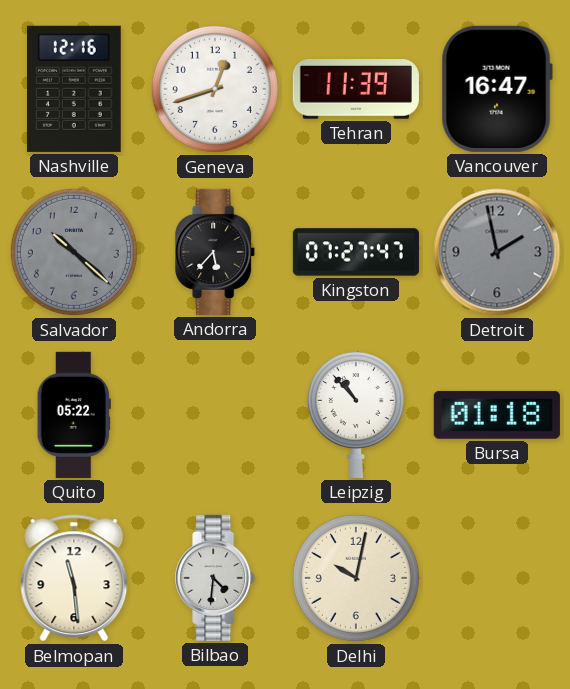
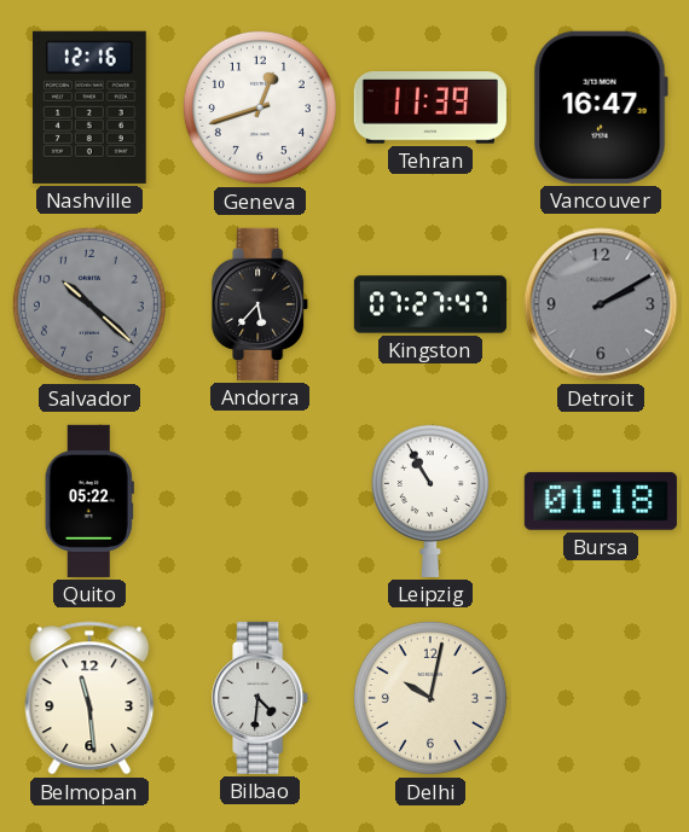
Detroit: 1:58 -> 2:10
Leipzig: 10:53 -> 10:55
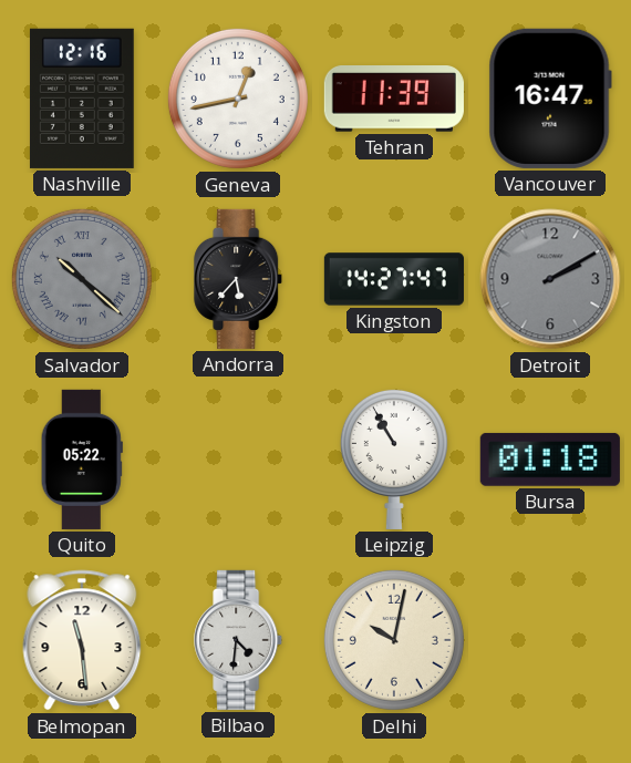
Geneva: 12:42 -> 12:43
Salvador numerals: Arabic -> Roman
Kingston: 07:27 -> 14:27
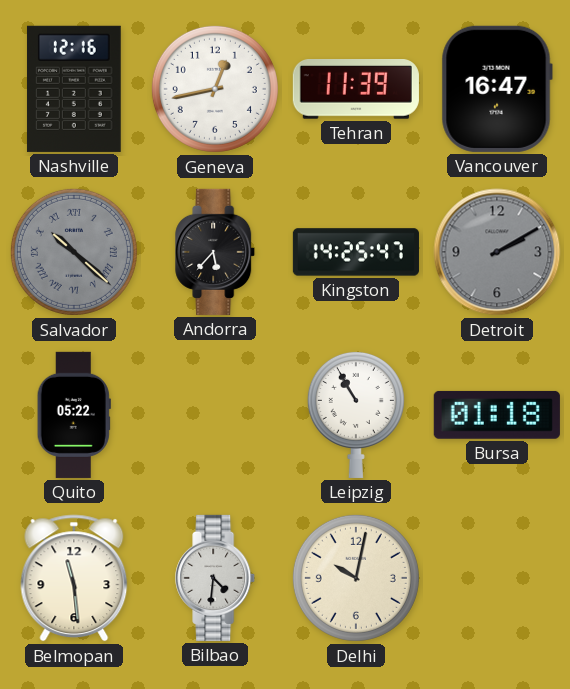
Kingston: 14:27 -> 14:25
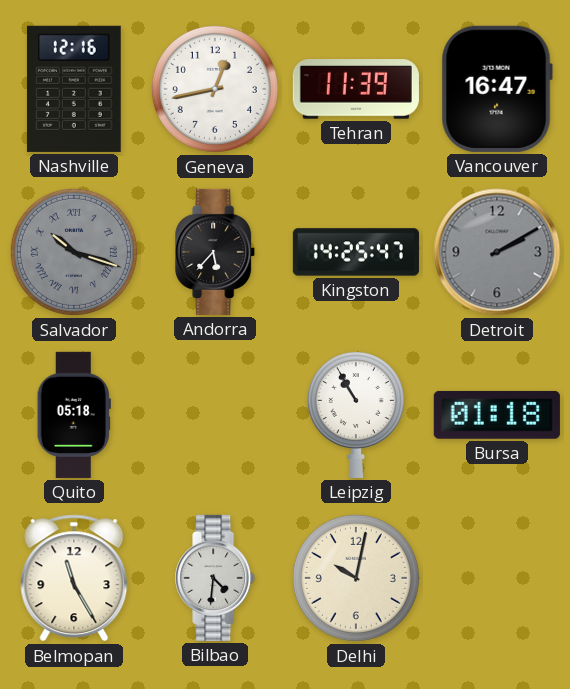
Salvador: 10:22 -> 10:18
Quito: 05:22 -> 05:18
Belmopan: 11:29 -> 11:25
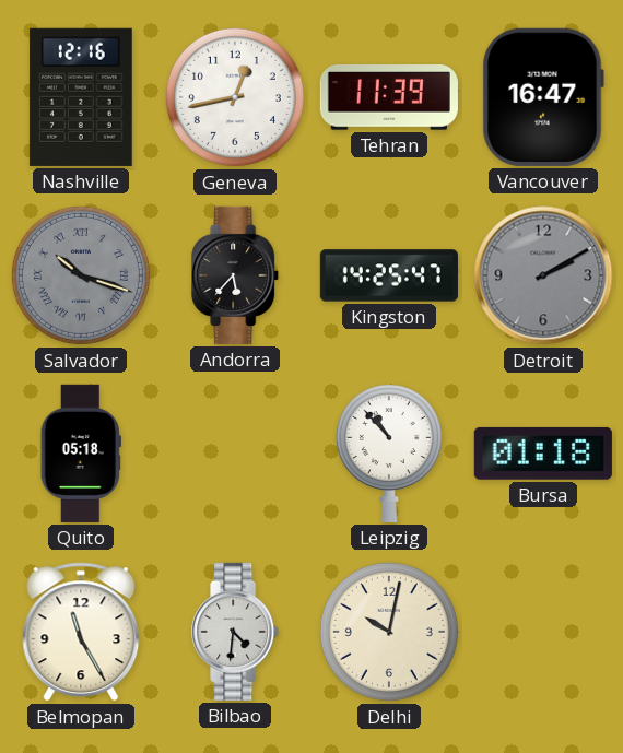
Leipzig: 10:55 -> 10:53
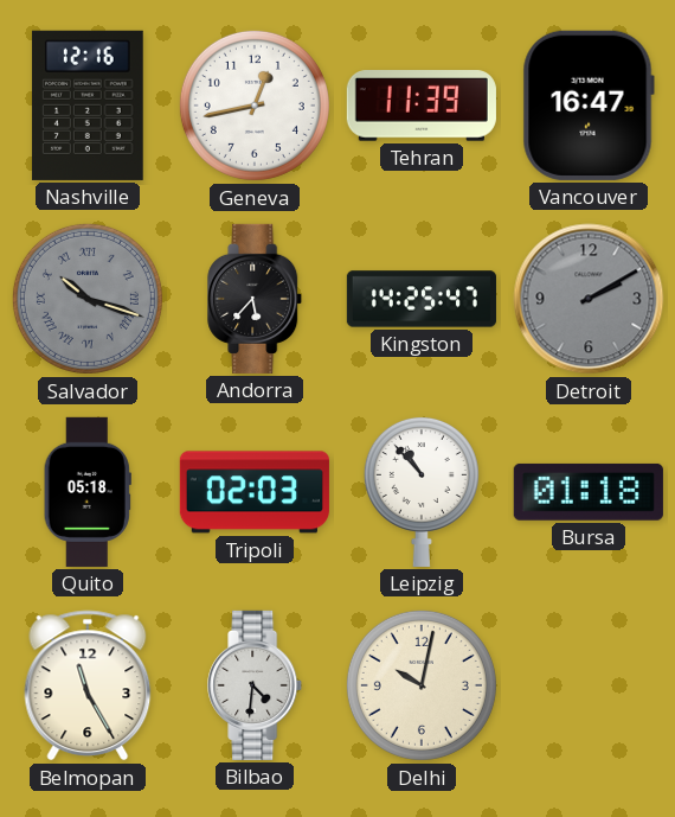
Tripoli: none -> 02:03
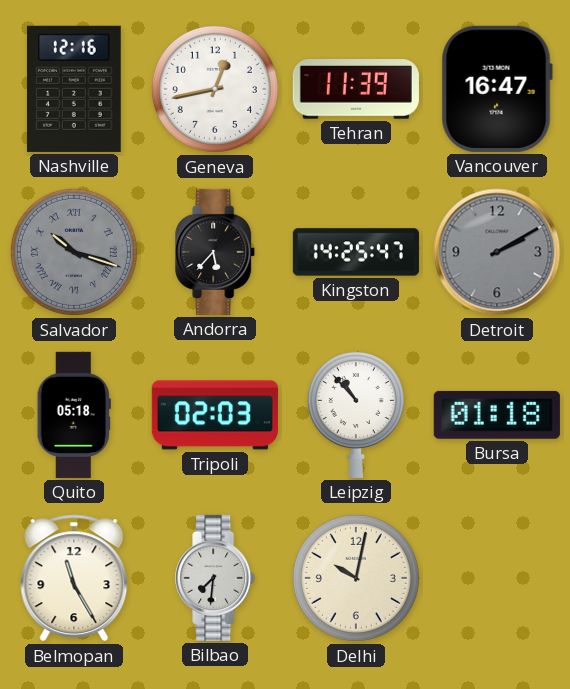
Bilbao: 4:31 -> 7:31
